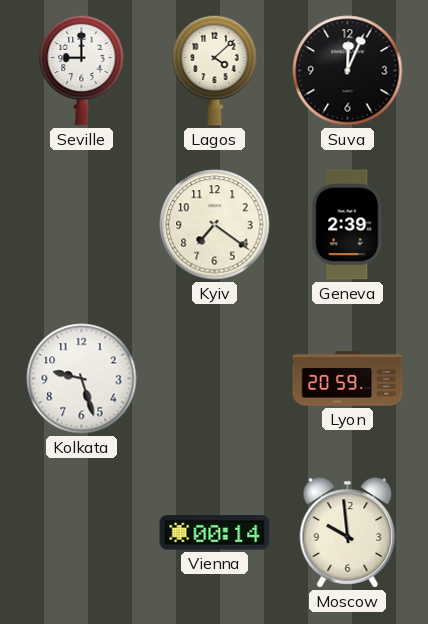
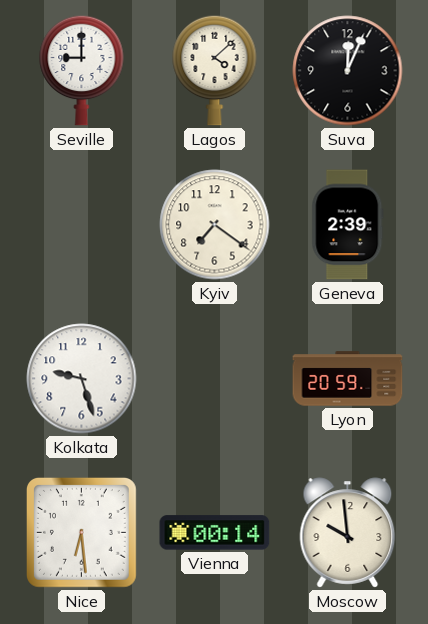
Nice: none -> 6:29
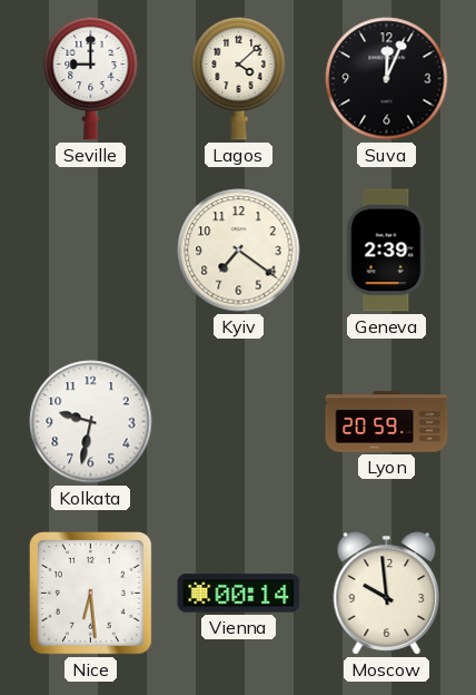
Kolkata: 9:27 -> 9:32
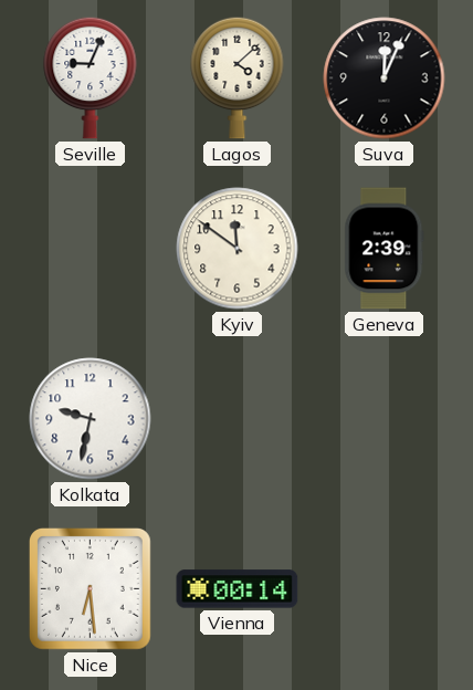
Seville: 9:00 -> 9:04
Kyiv: 7:21 -> 11:51
Lyon: 20:59 -> none
Moscow: 9:59 -> none
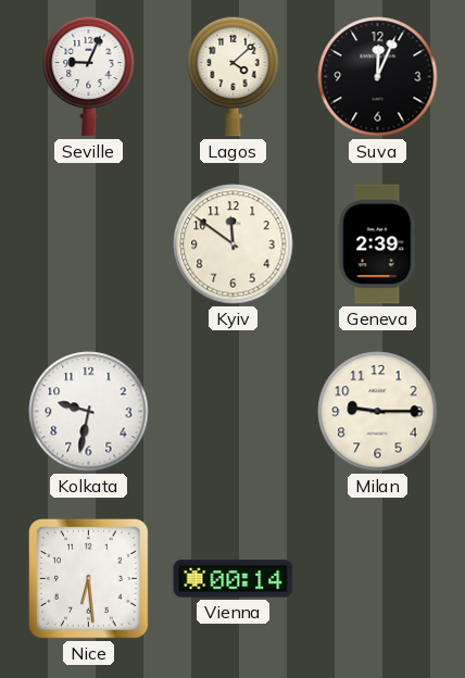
Milan: none -> 9:15
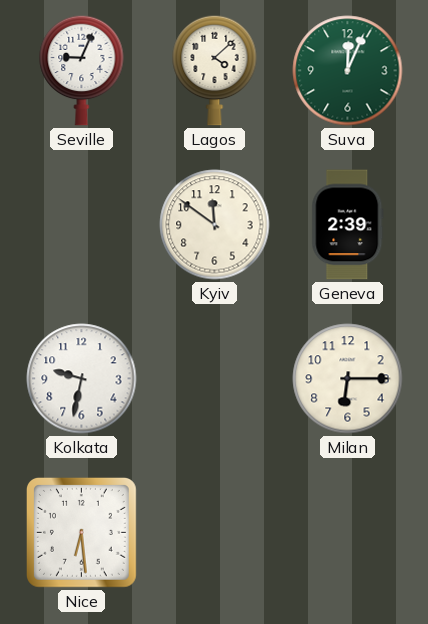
Suva dial: black -> green
Milan: 9:15 -> 6:15
Vienna: 00:14 -> none
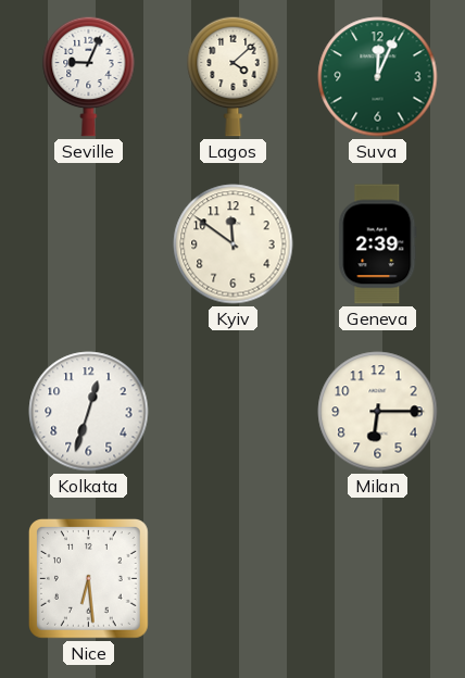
Kolkata: 9:32 -> 12:33
